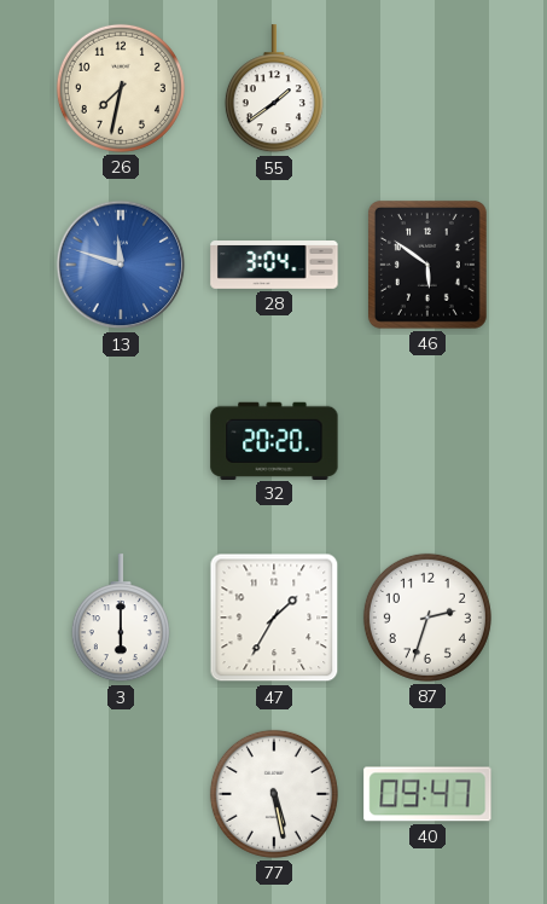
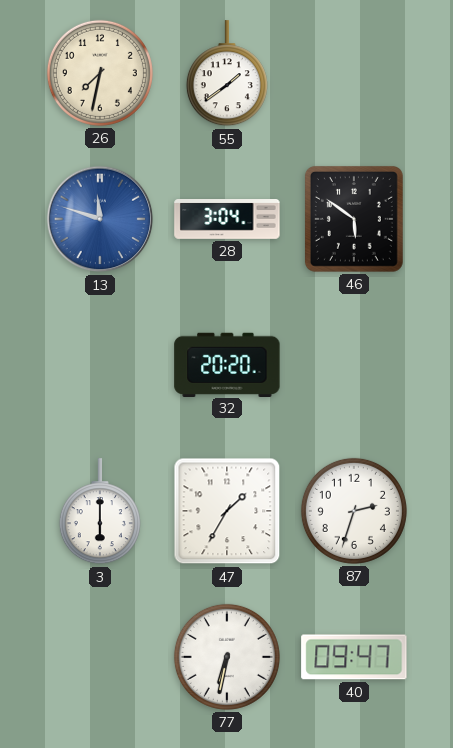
77: 5:28 -> 6:32
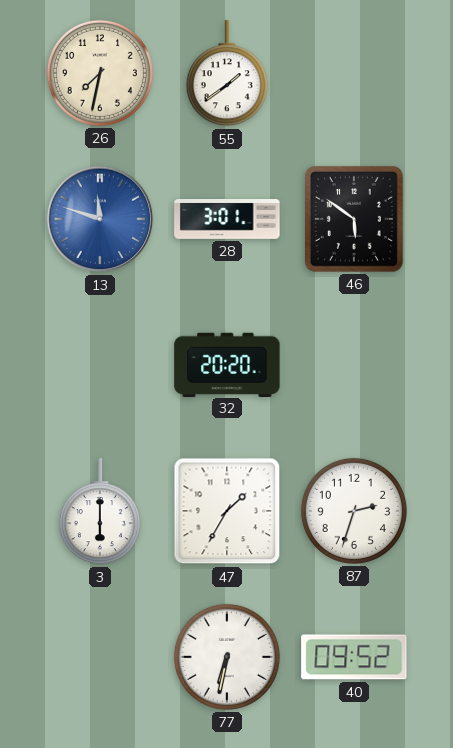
28: 3:04 -> 3:01
40: 09:47 -> 09:52
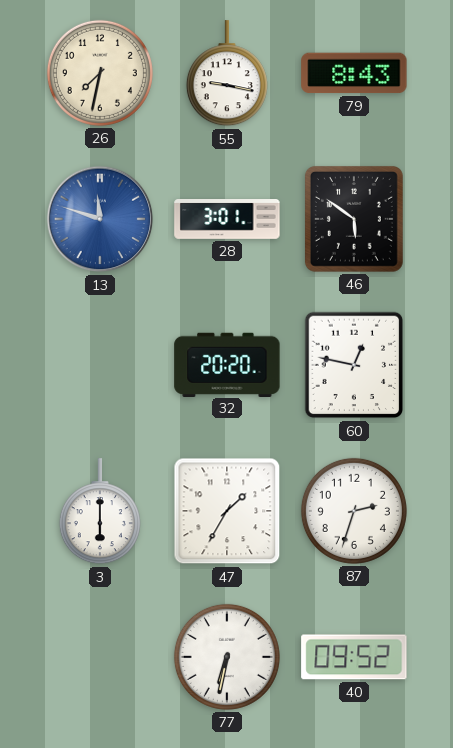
55: 1:39 -> 9:17
79: none -> 8:43
60: none -> 12:47
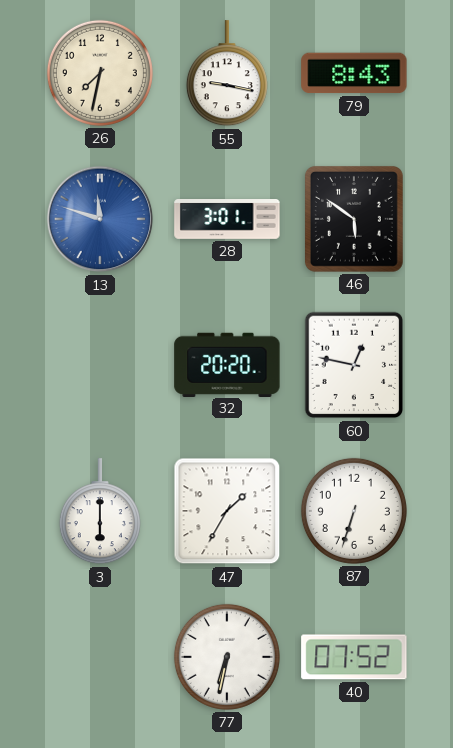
87: 2:33 -> 6:33
40: 09:52 -> 07:52
